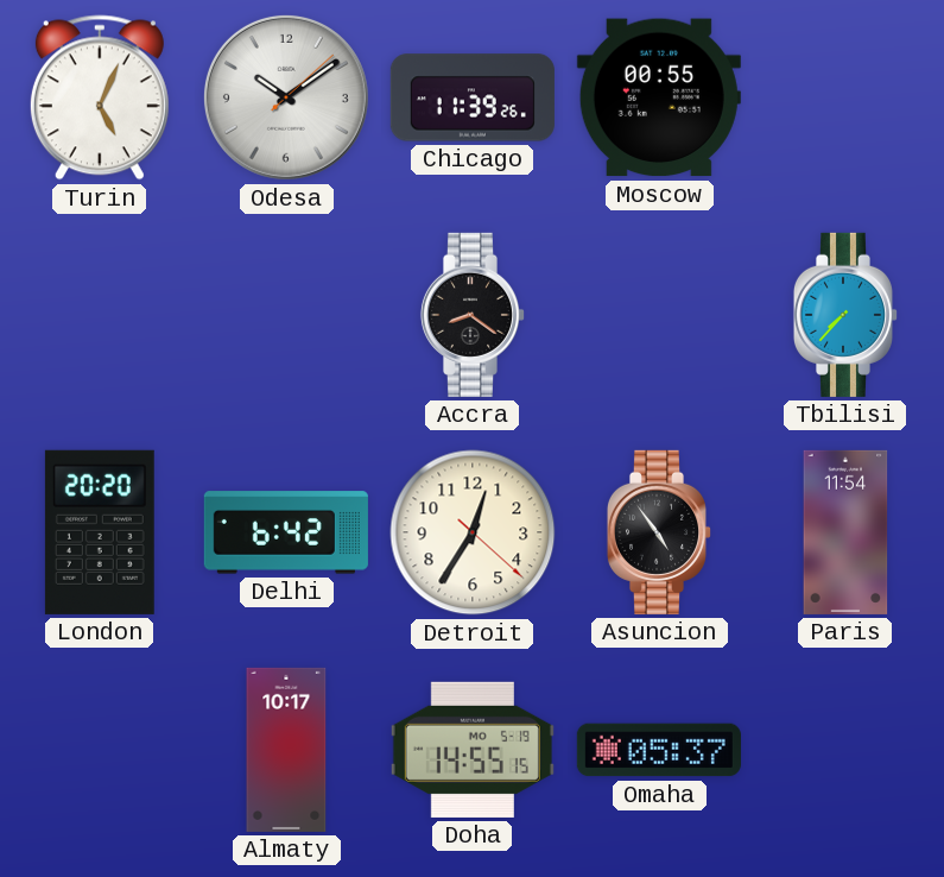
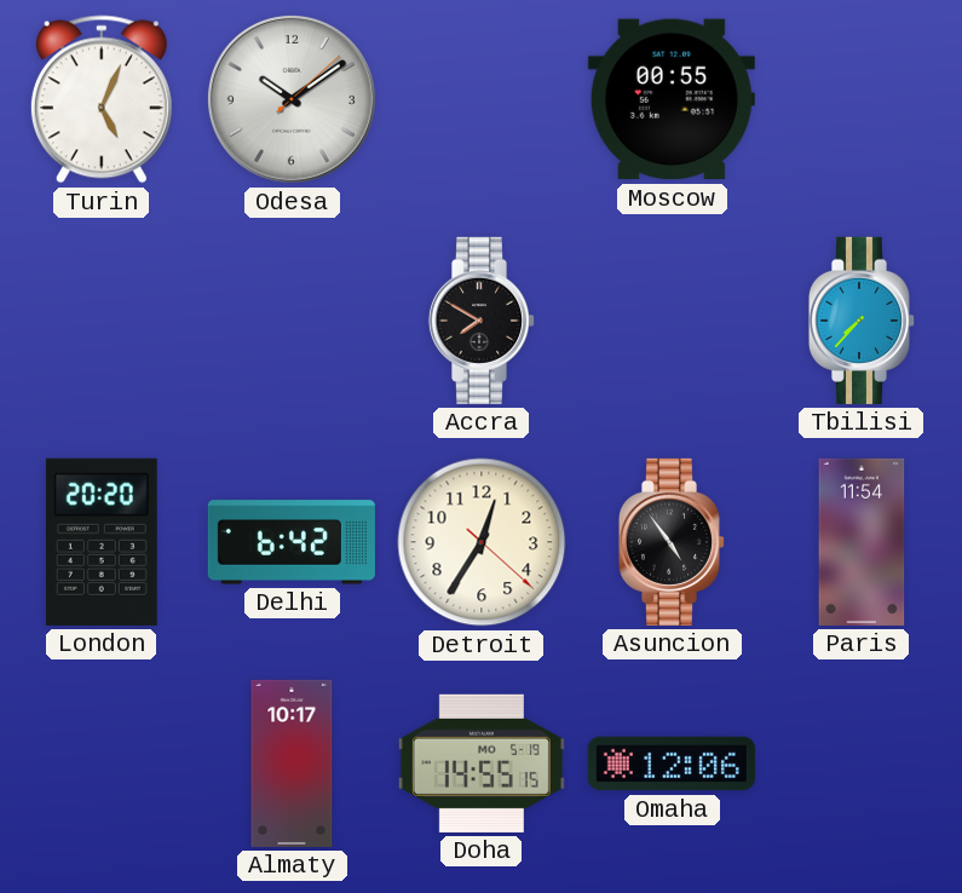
Chicago: 11:39 -> none
Accra: 8:21 -> 7:50
Omaha: 05:37 -> 12:06
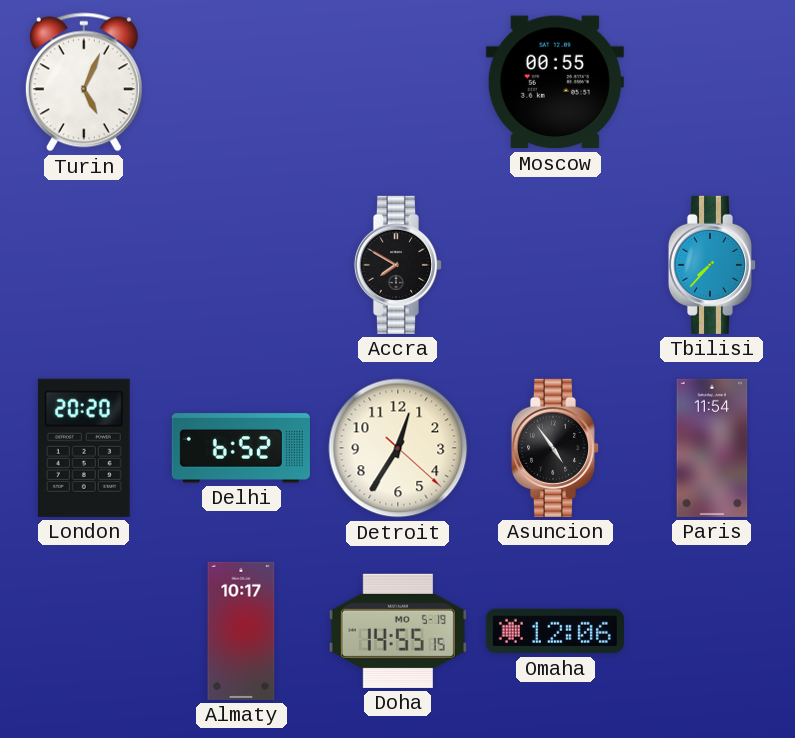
Odesa: 10:09 -> none
Delhi: 6:42 -> 6:52
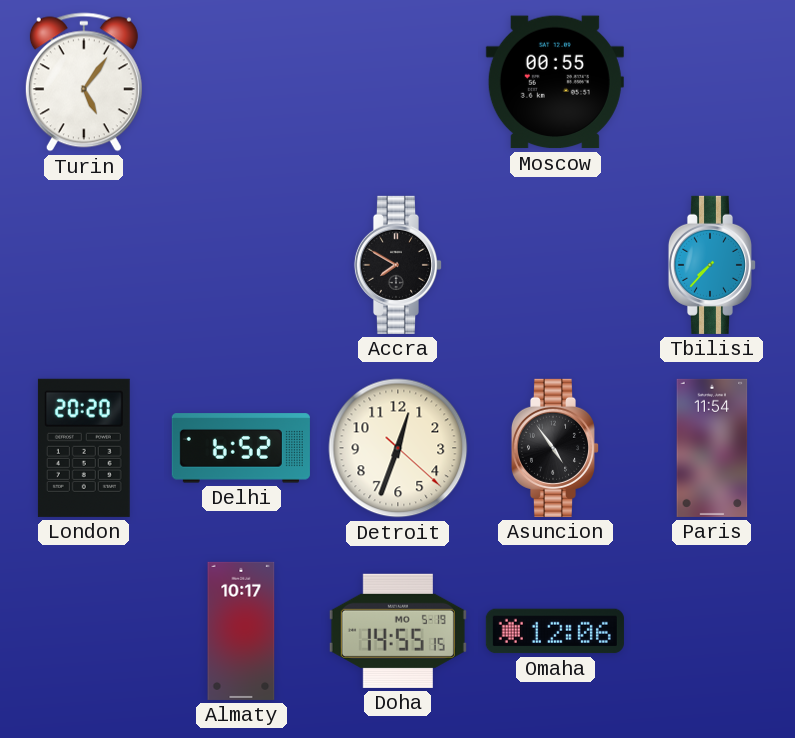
Turin: 5:04 -> 5:06
Detroit: 12:35 -> 12:33
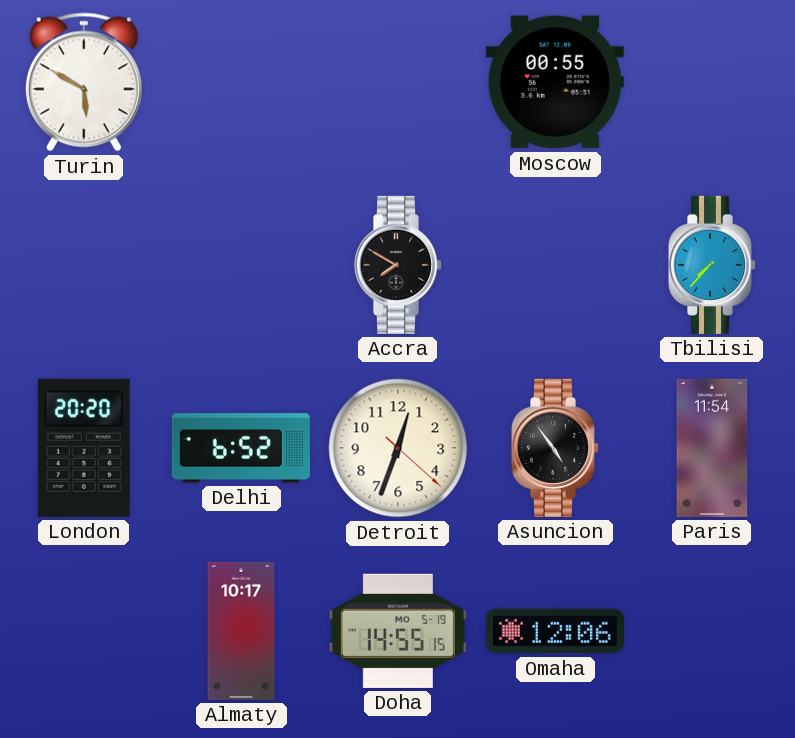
Turin: 5:06 -> 5:50
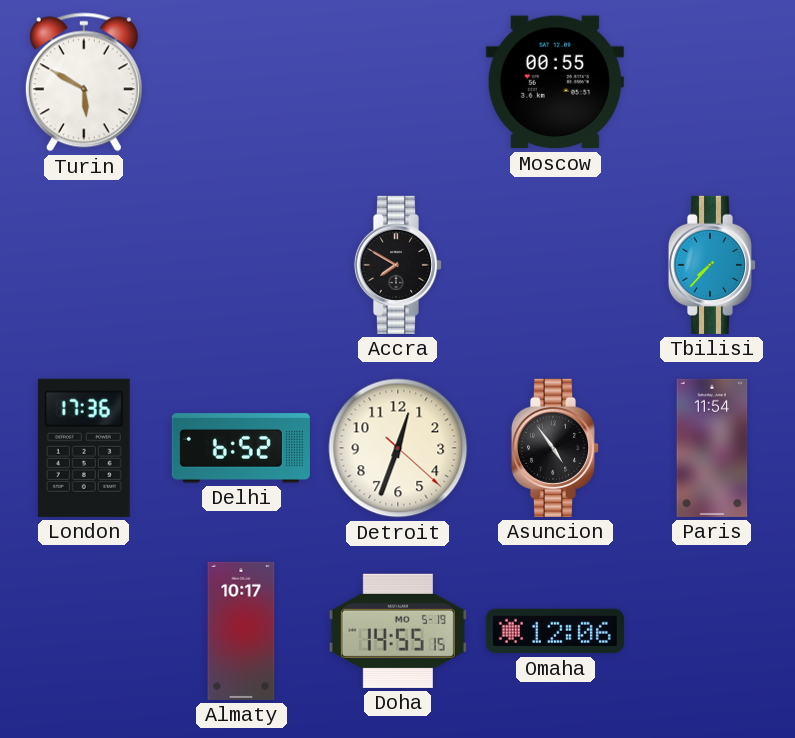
London: 20:20 -> 17:36
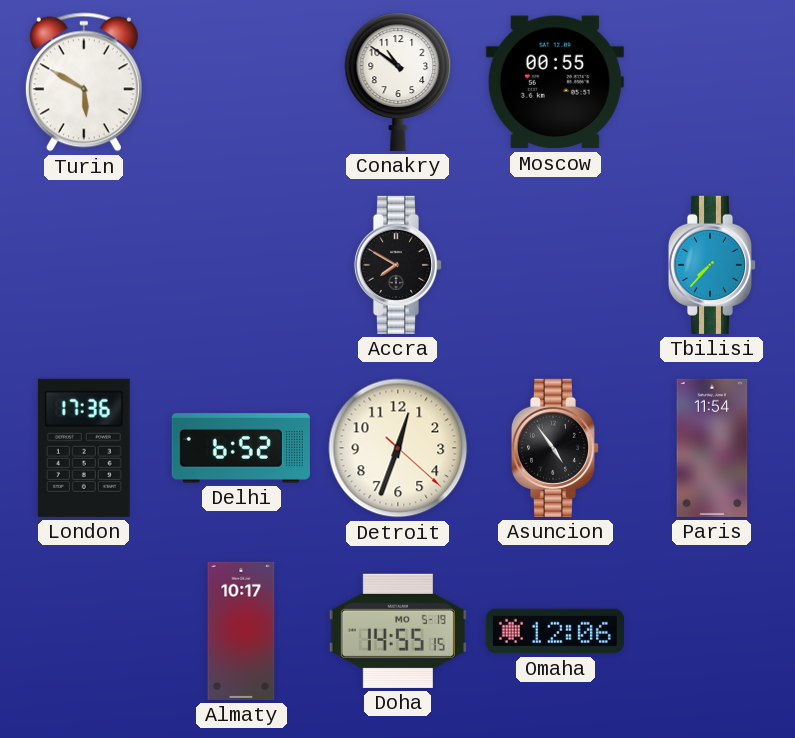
Conakry: none -> 10:51
